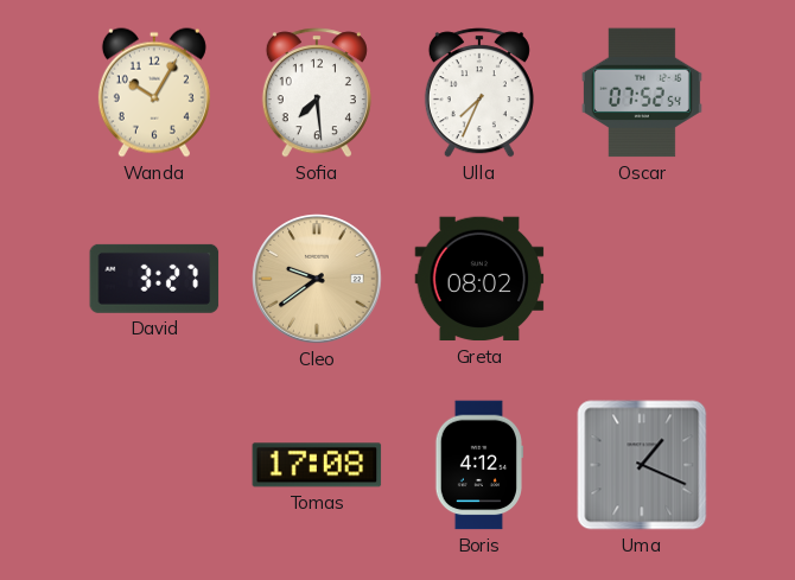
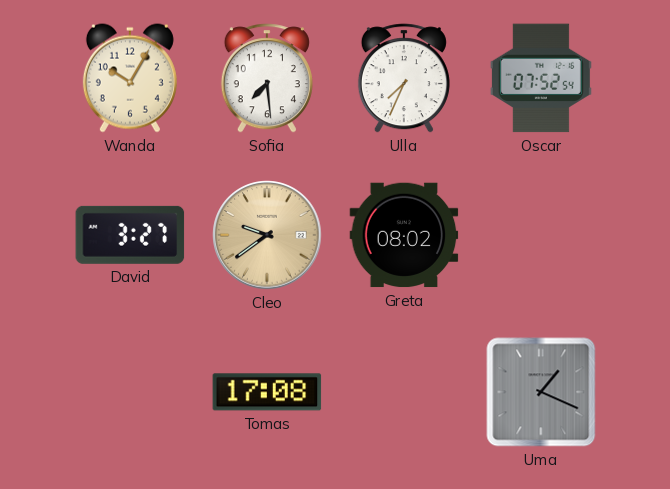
Boris: 4:12 -> none
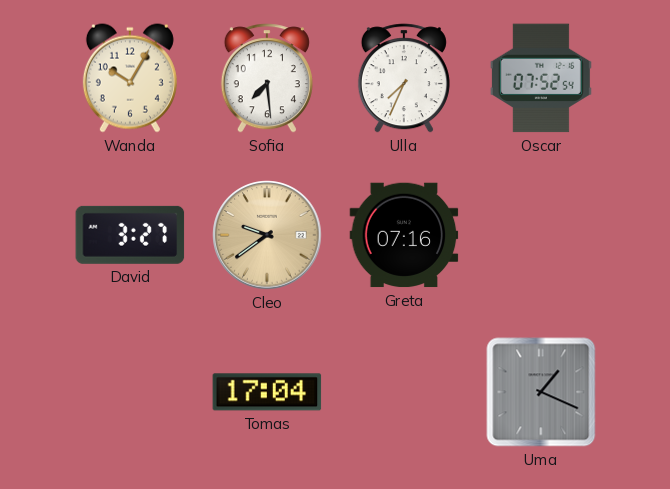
Greta: 08:02 -> 07:16
Tomas: 17:08 -> 17:04
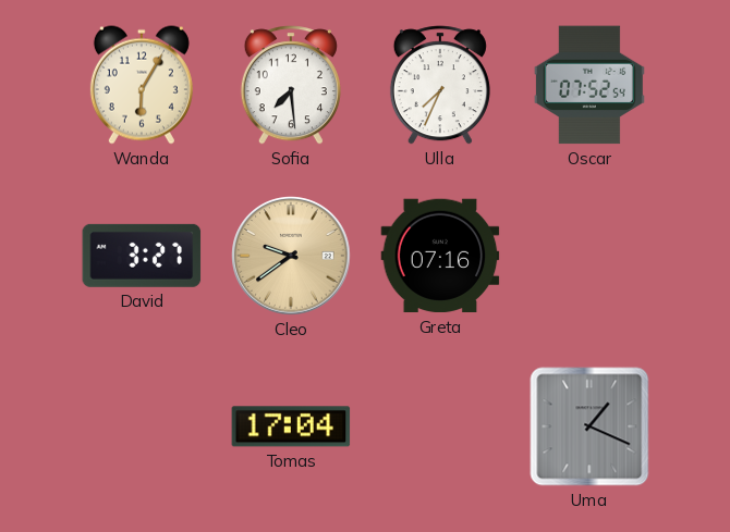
Wanda: 10:05 -> 6:05
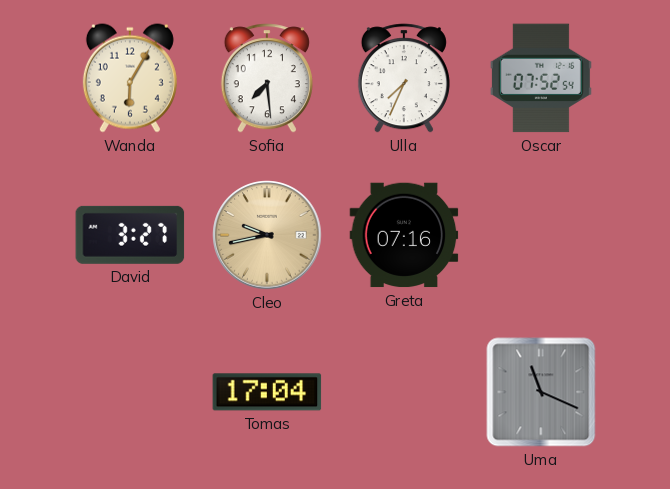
Cleo: 9:39 -> 9:43
Uma: 1:19 -> 11:19
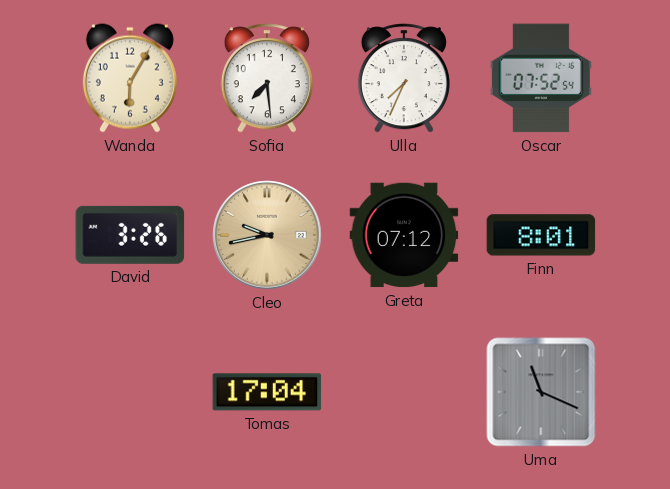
David: 3:27 -> 3:26
Greta: 07:16 -> 07:12
Finn: none -> 8:01
